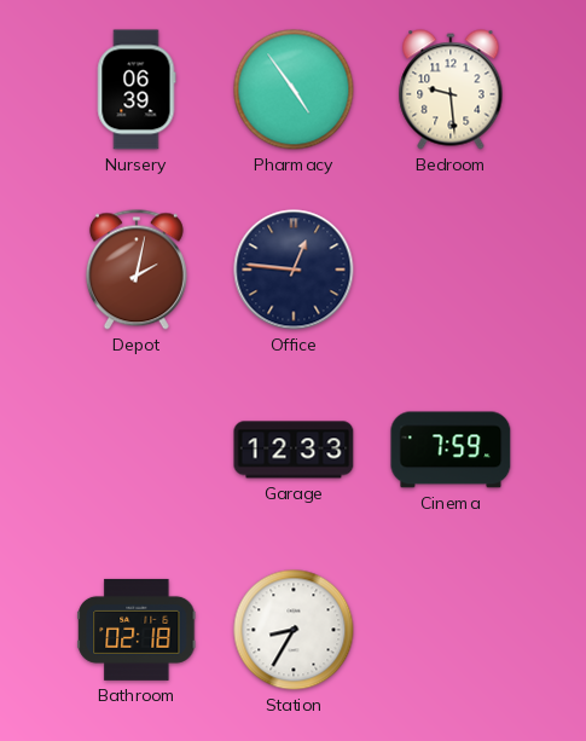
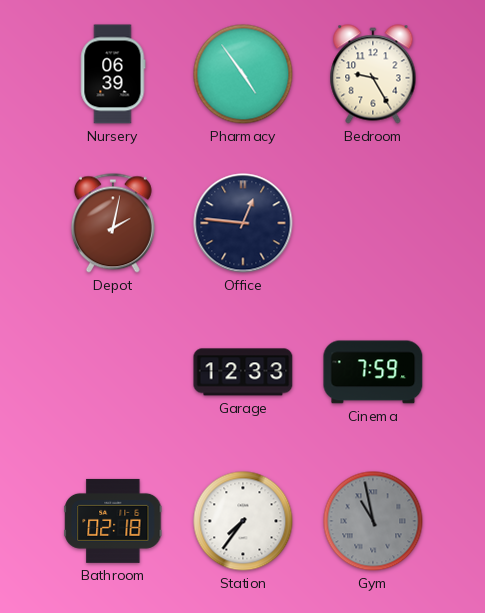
Bedroom: 9:29 -> 9:25
Station: 8:35 -> 7:36
Gym: none -> 10:58
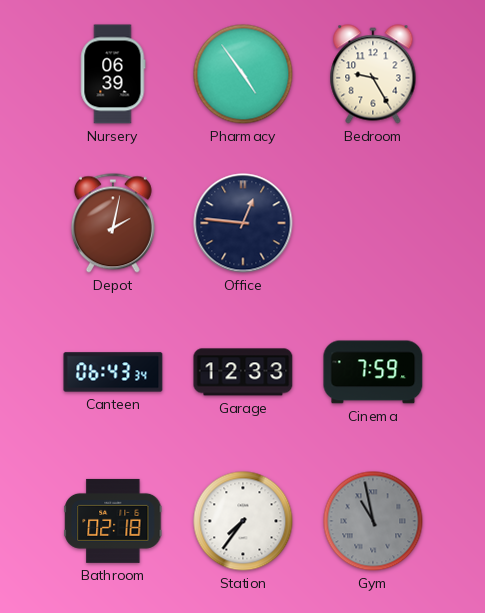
Canteen: none -> 06:43
